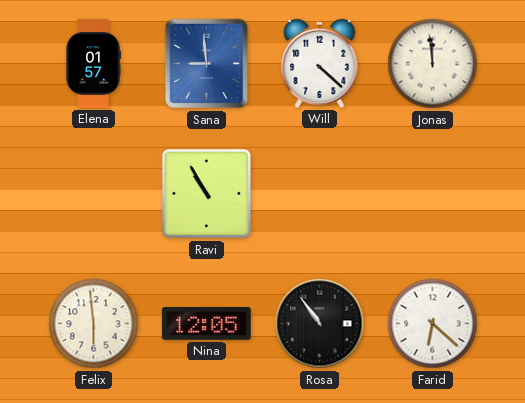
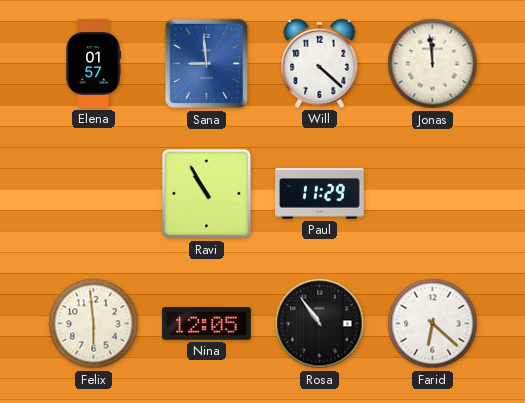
Paul: none -> 11:29
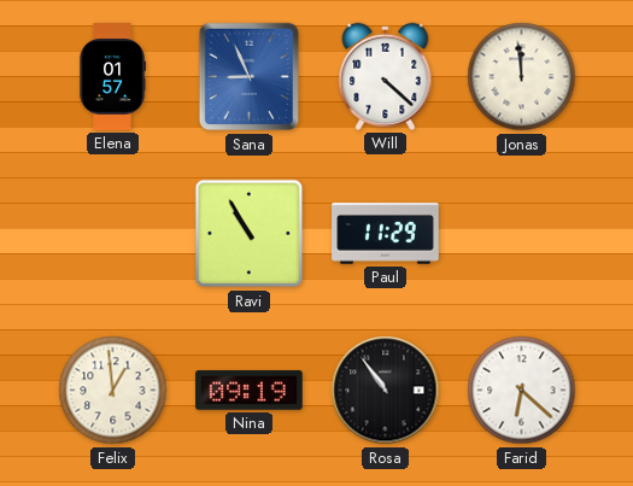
Sana: 8:59 -> 8:56
Felix: 5:59 -> 12:59
Nina: 12:05 -> 09:19
